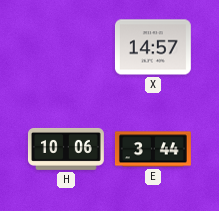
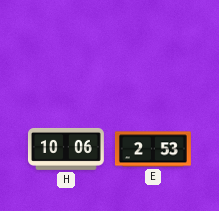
X: 14:57 -> none
E: 3:44 -> 2:53
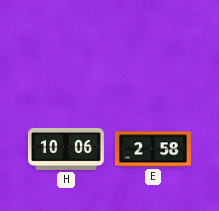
E: 2:53 -> 2:58
